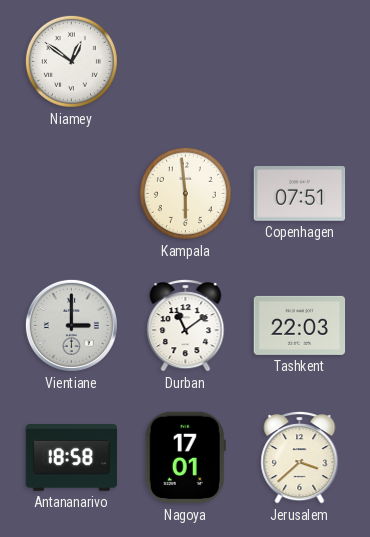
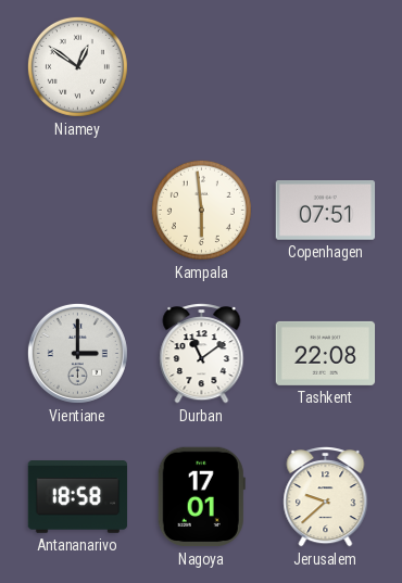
Tashkent: 22:03 -> 22:08
Jerusalem: 3:38 -> 9:38
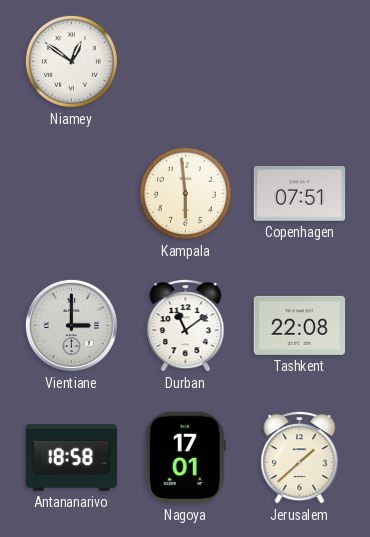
Jerusalem: 9:38 -> 1:38
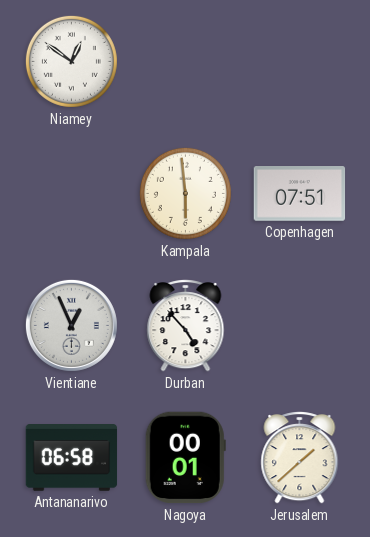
Vientiane: 3:00 -> 12:56
Durban: 11:09 -> 4:53
Tashkent: 22:08 -> none
Antananarivo: 18:58 -> 06:58
Nagoya: 17:01 -> 00:01
